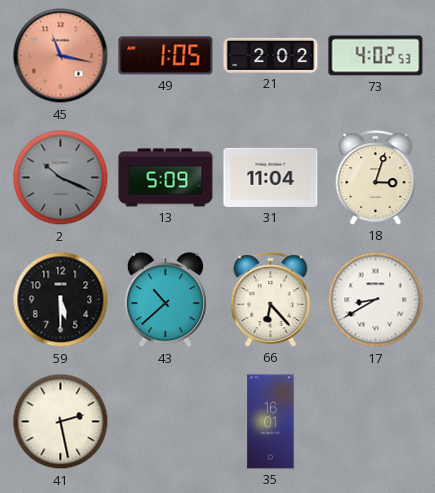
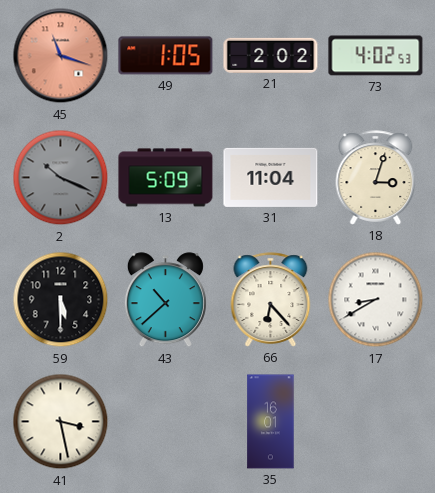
45: 11:17 -> 11:18
41: 2:28 -> 3:28
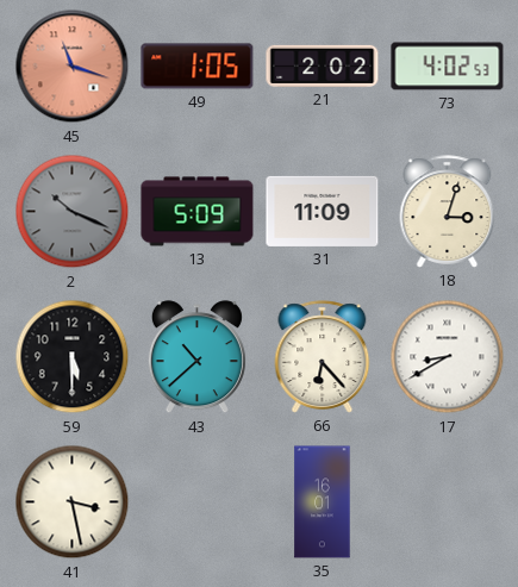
31: 11:04 -> 11:09
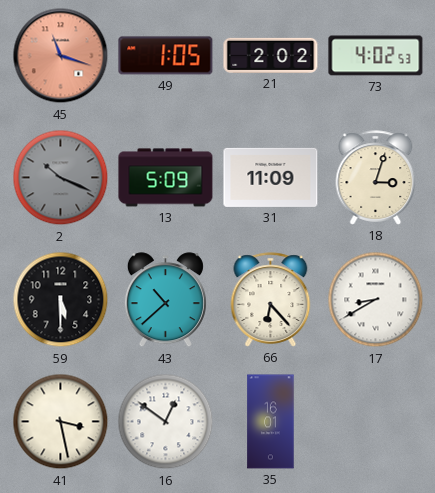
16: none -> 12:51
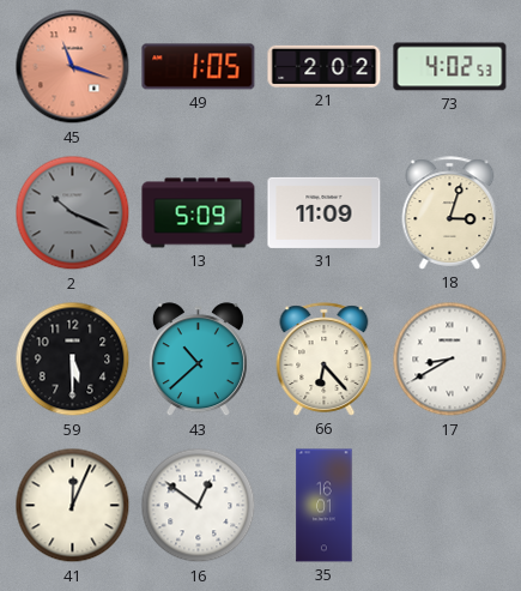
41: 3:28 -> 12:04
